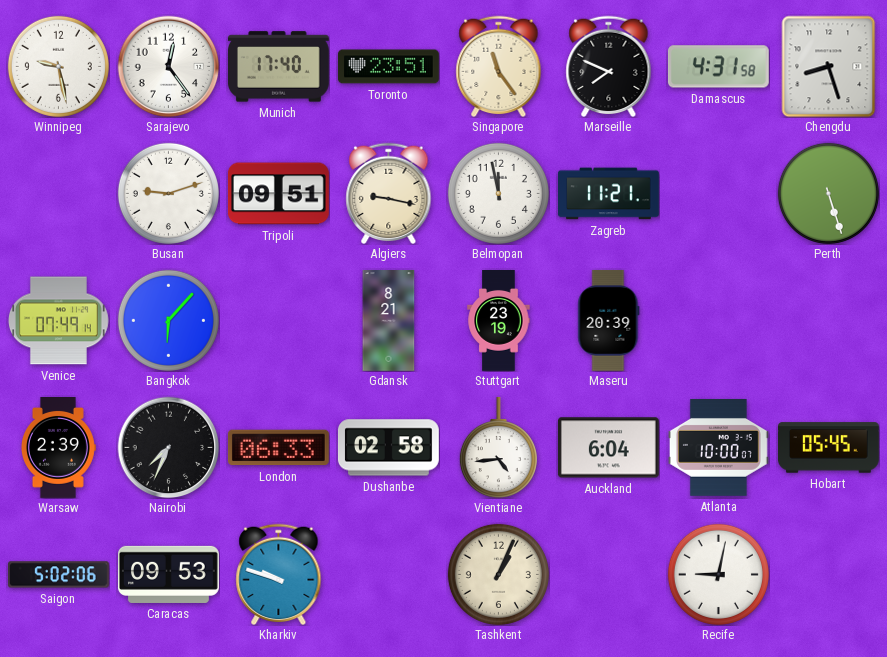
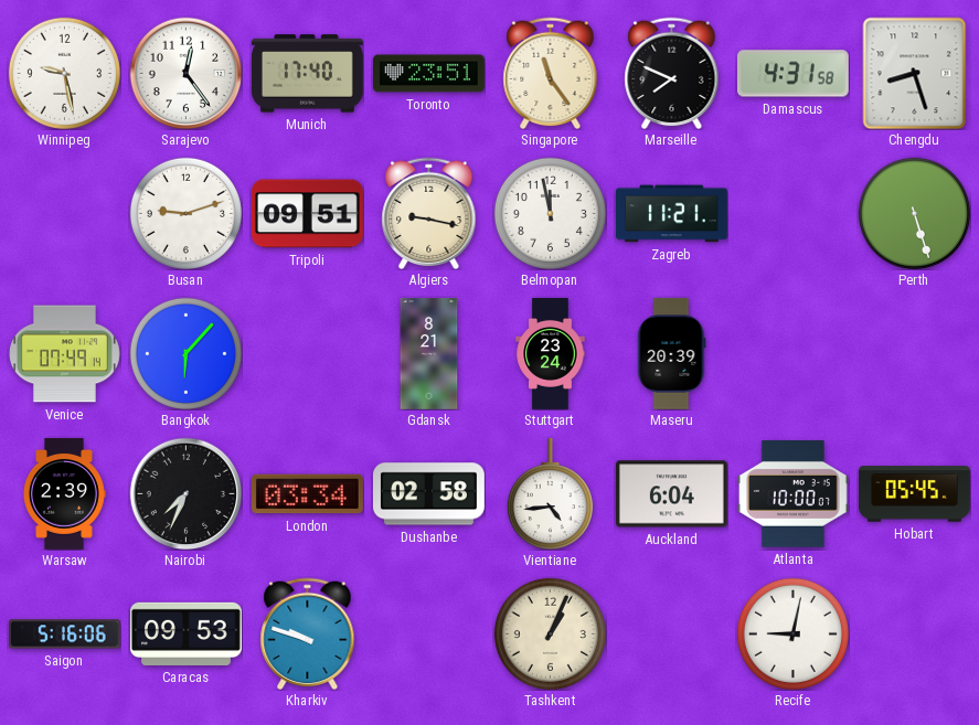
Stuttgart: 23:19 -> 23:24
London: 06:33 -> 03:34
Saigon: 5:02 -> 5:16
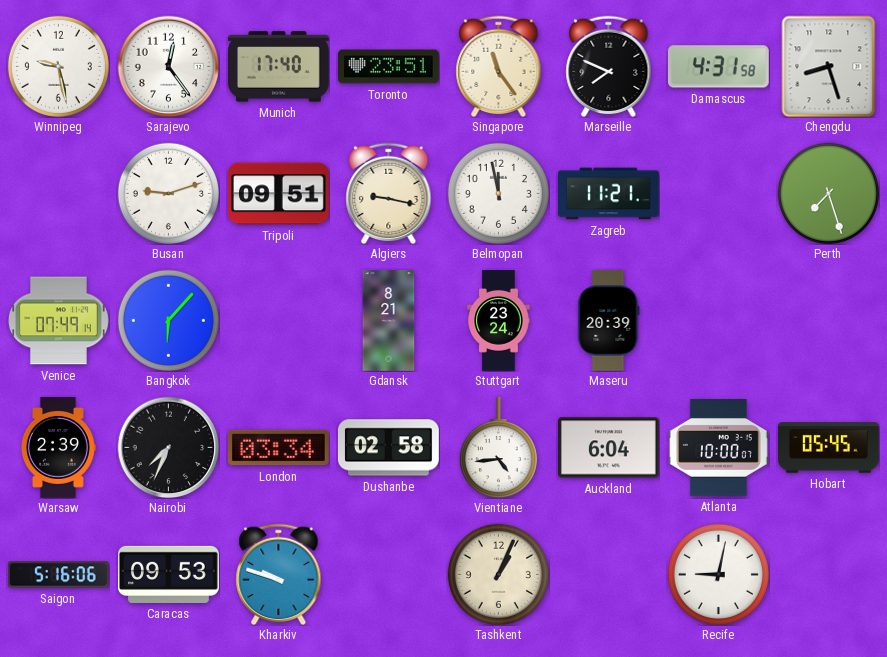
Perth: 5:27 -> 7:27
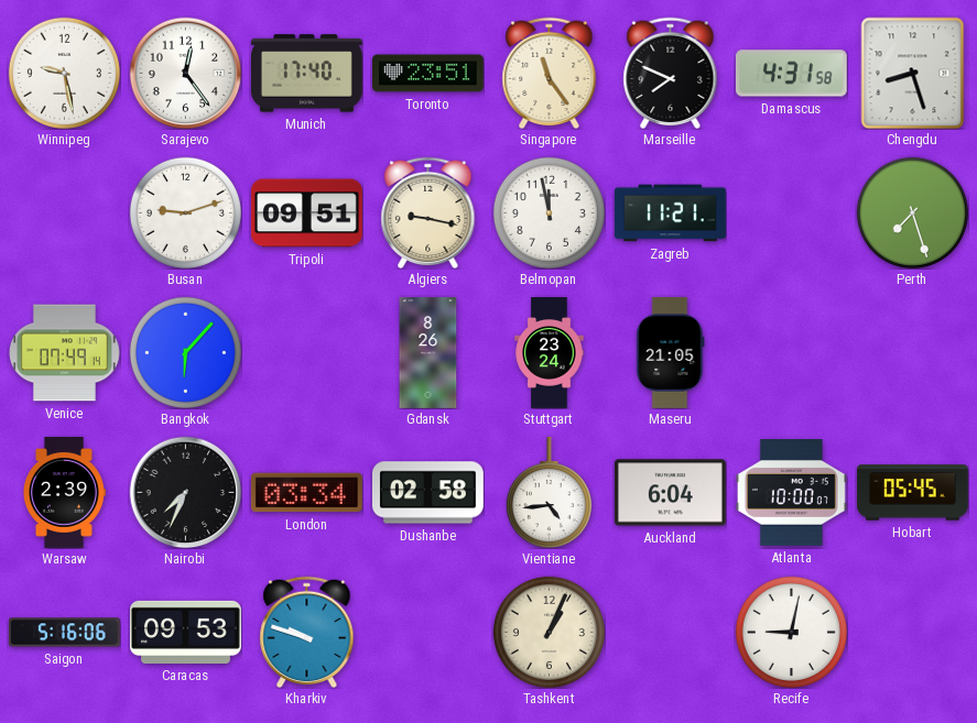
Gdansk: 8:21 -> 8:26
Maseru: 20:39 -> 21:05
